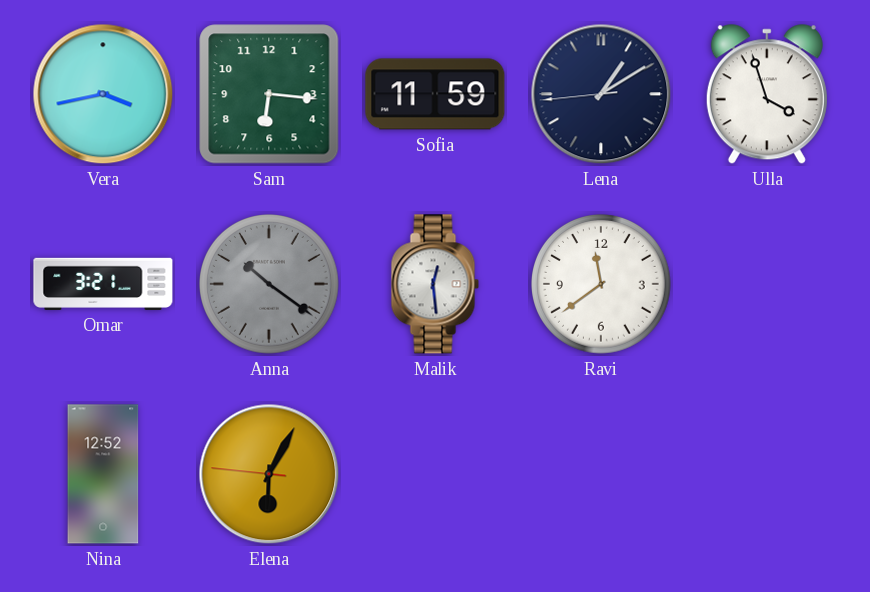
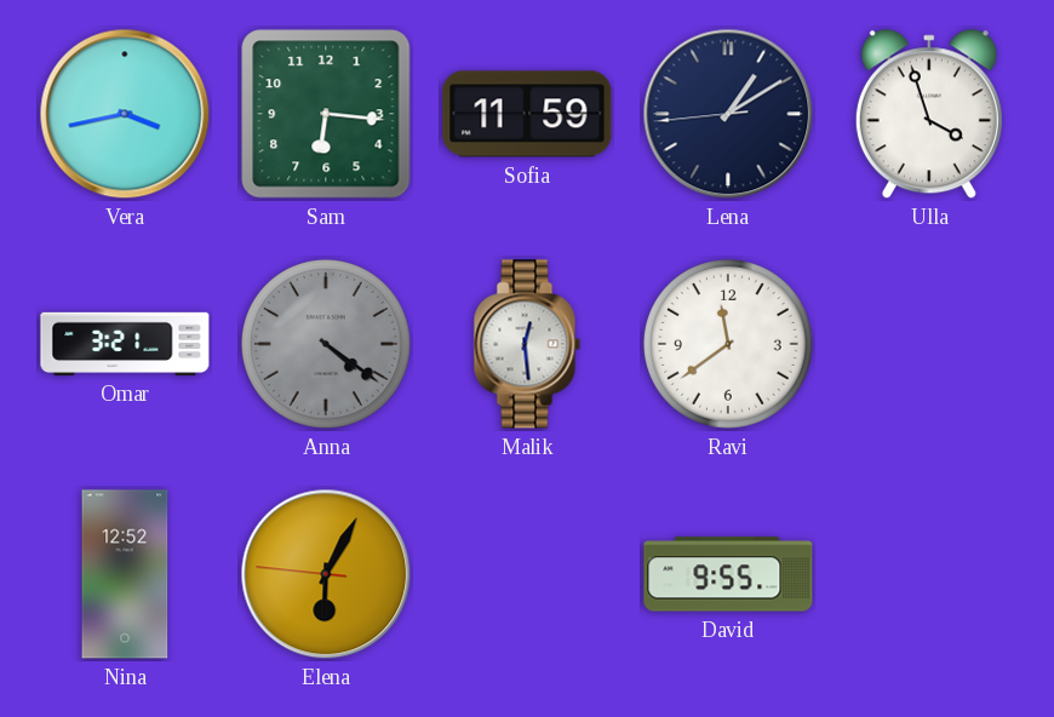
Anna: 10:21 -> 4:21
David: none -> 9:55
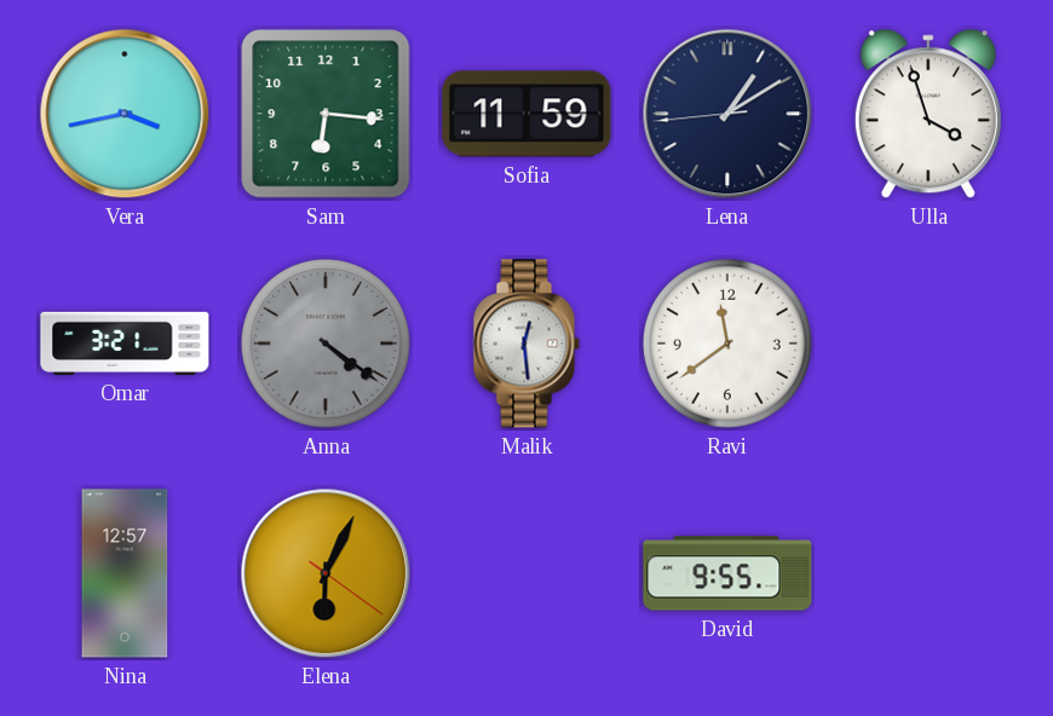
Nina: 12:52 -> 12:57
Elena: 6:04:46 -> 6:04:21
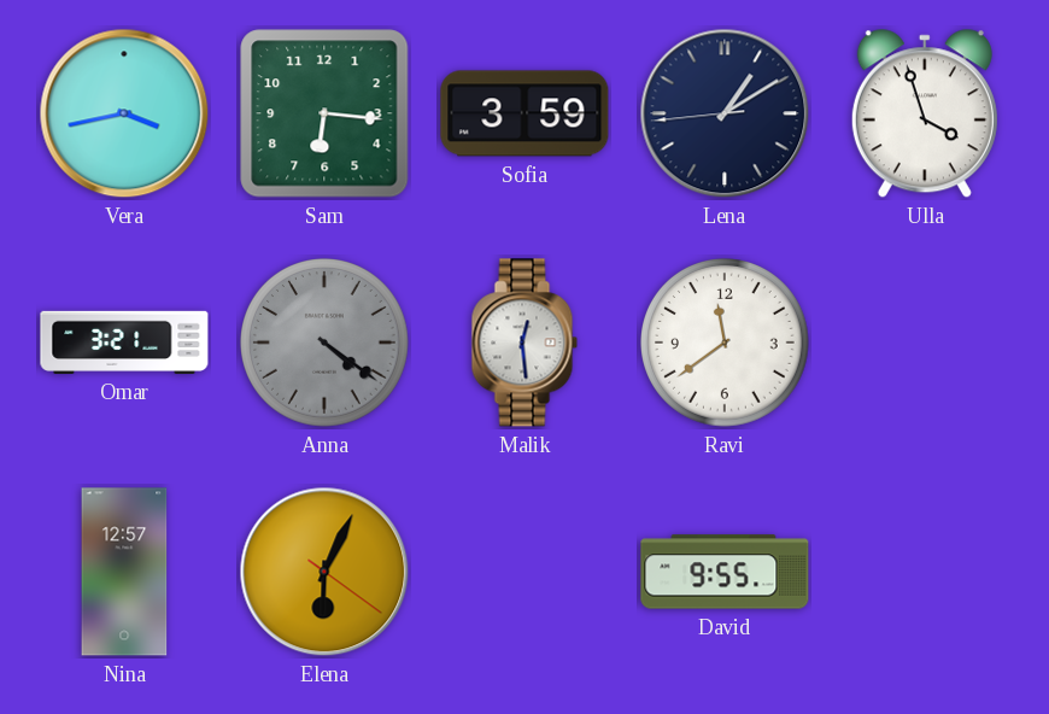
Sofia: 11:59 -> 3:59
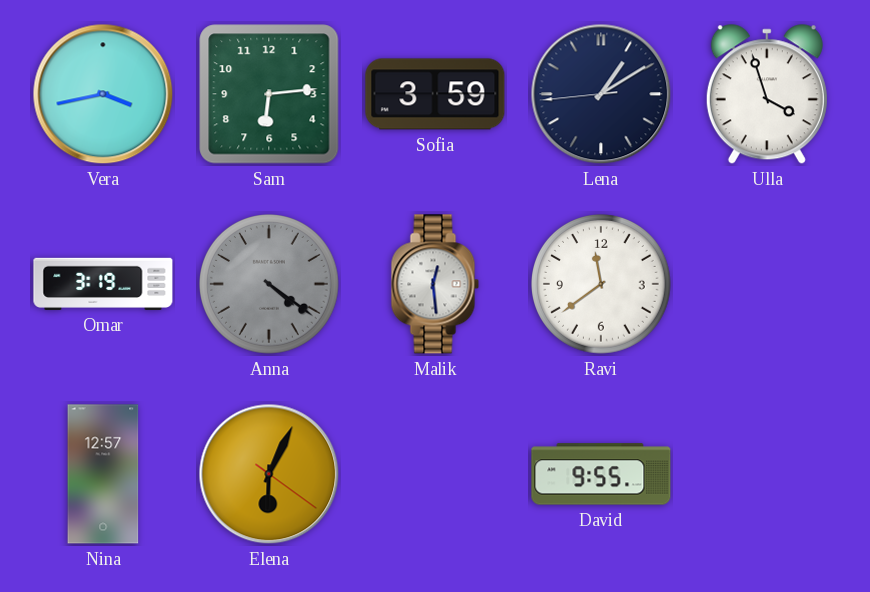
Sam: 6:16 -> 6:14
Omar: 3:21 -> 3:19
